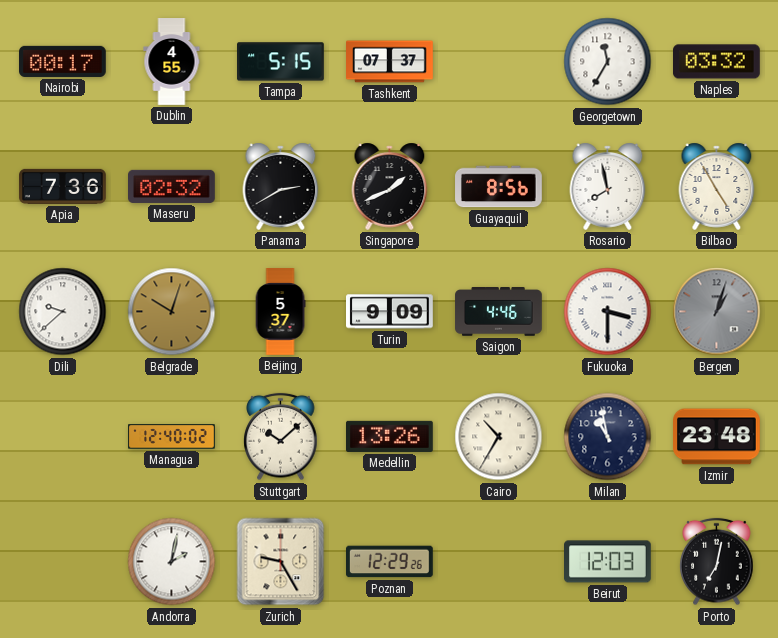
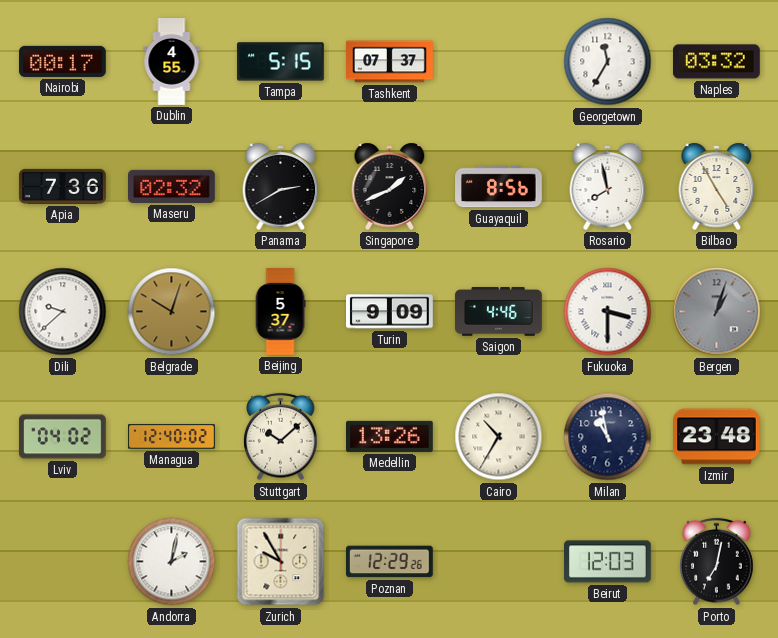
Lviv: none -> 04:02
Zurich: 9:25 -> 9:55
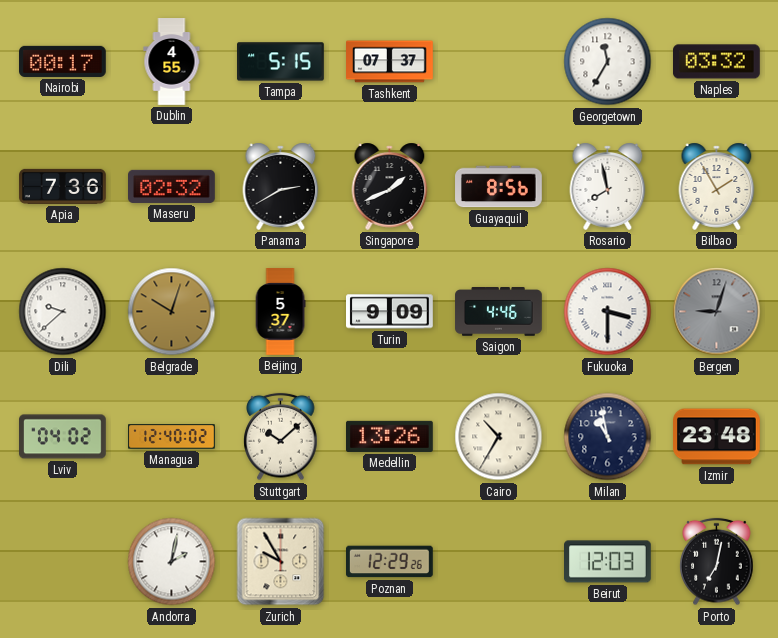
Bilbao: 4:55 -> 1:55
Bergen: 1:03 -> 9:03
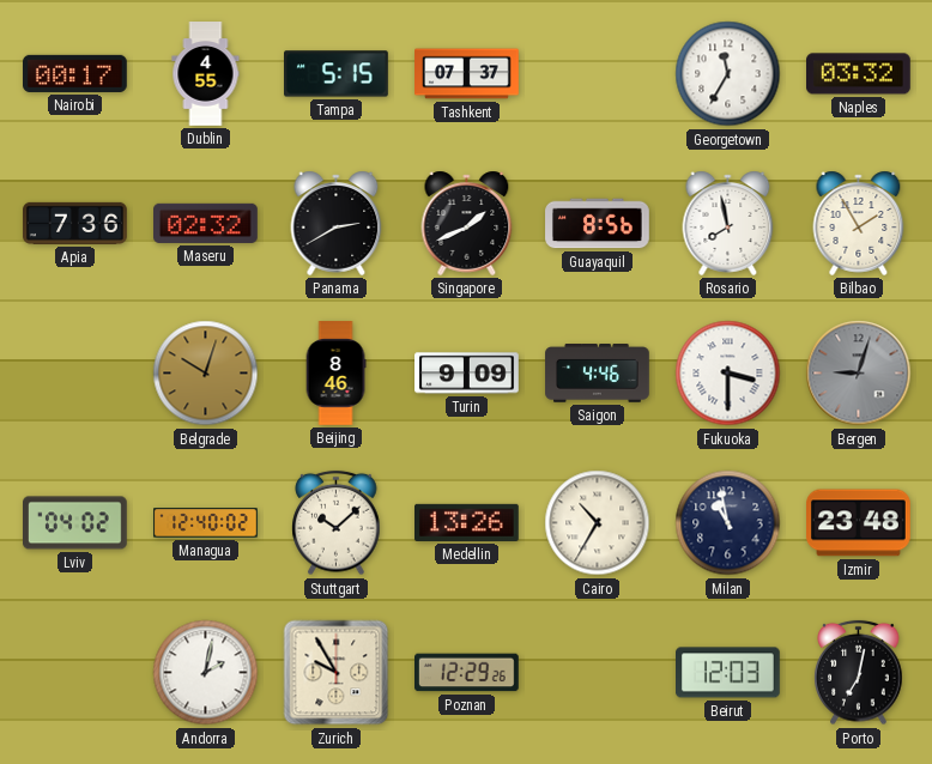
Dili: 9:38 -> none
Beijing: 5:37 -> 8:46
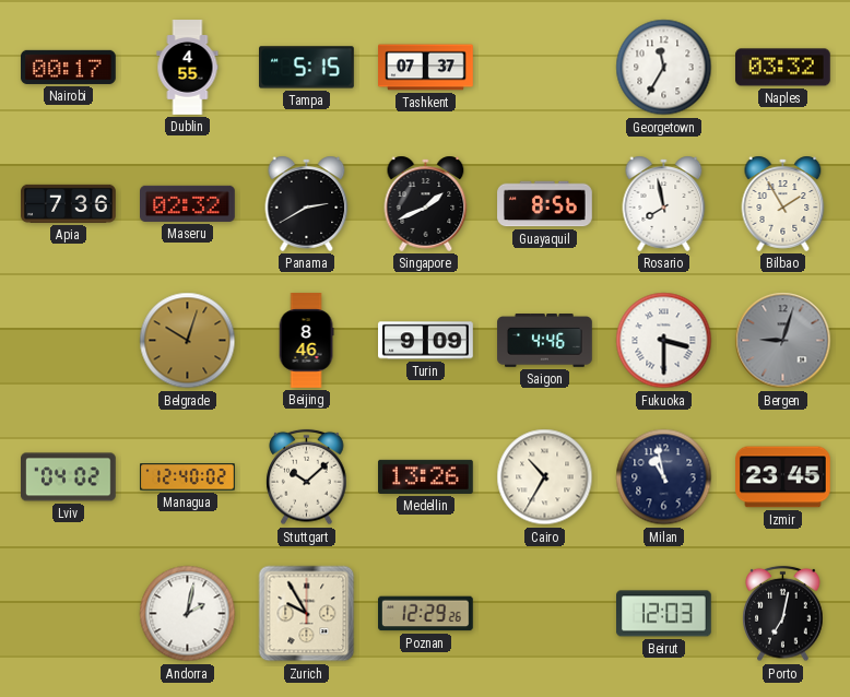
Izmir: 23:48 -> 23:45
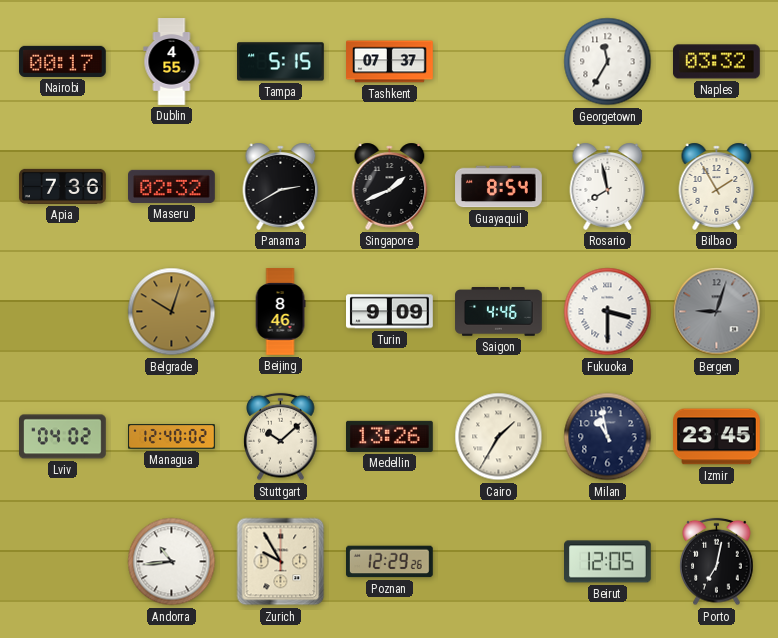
Guayaquil: 8:56 -> 8:54
Cairo: 10:35 -> 1:35
Andorra: 2:02 -> 10:44
Beirut: 12:03 -> 12:05
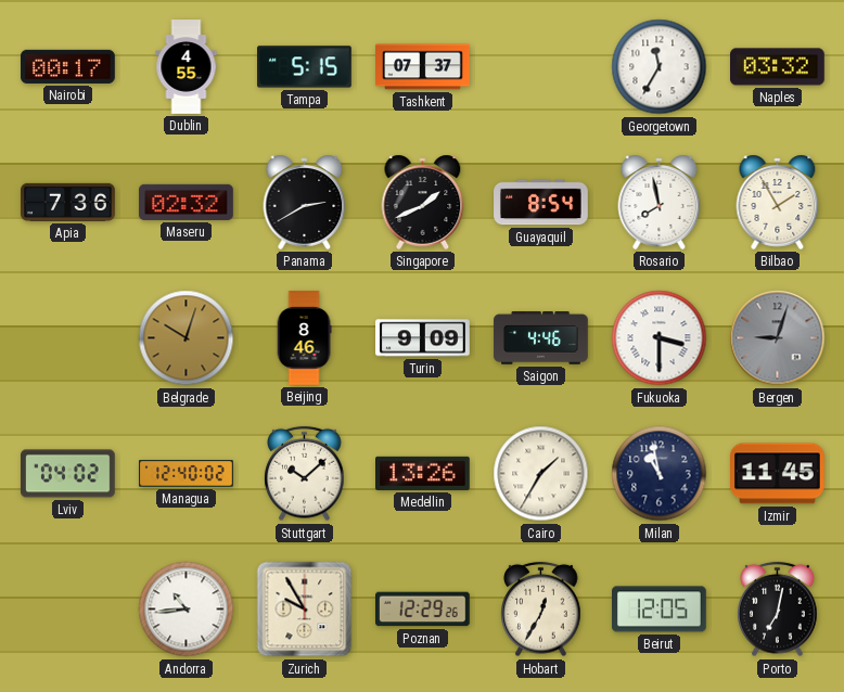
Izmir: 23:45 -> 11:45
Hobart: none -> 12:35
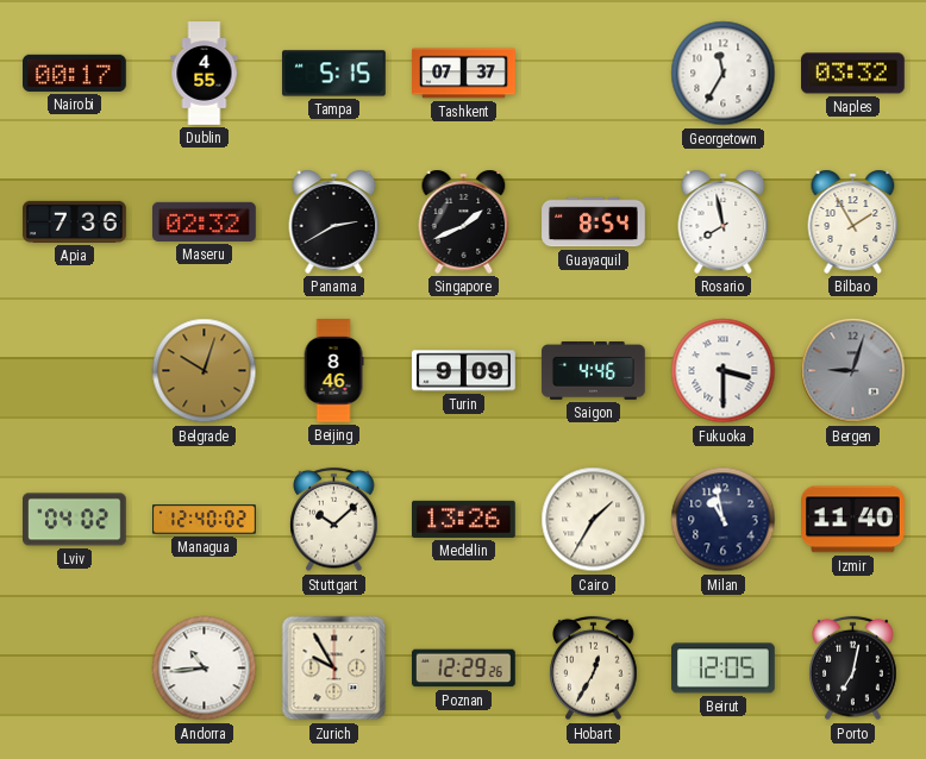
Izmir: 11:45 -> 11:40
